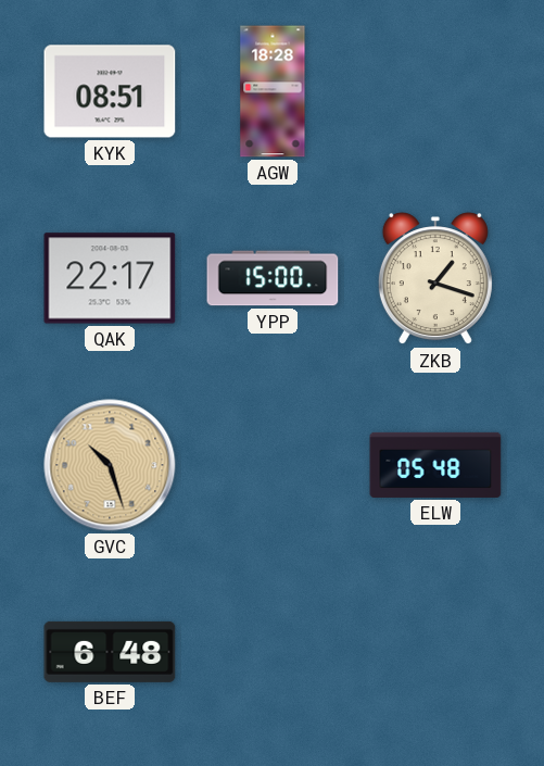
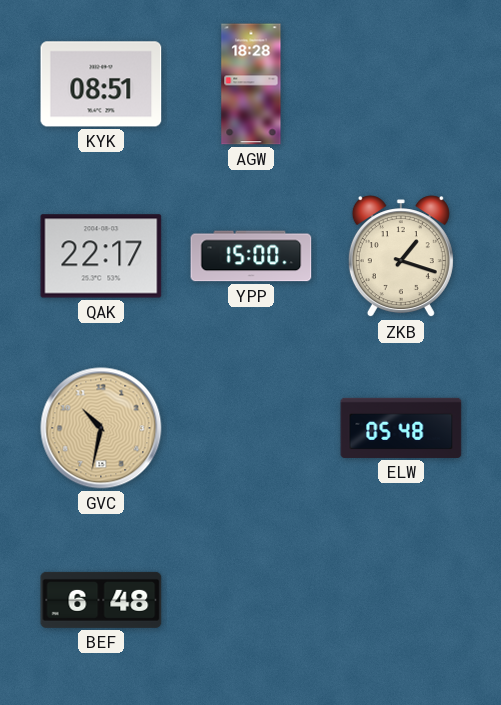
GVC: 10:27 -> 10:32
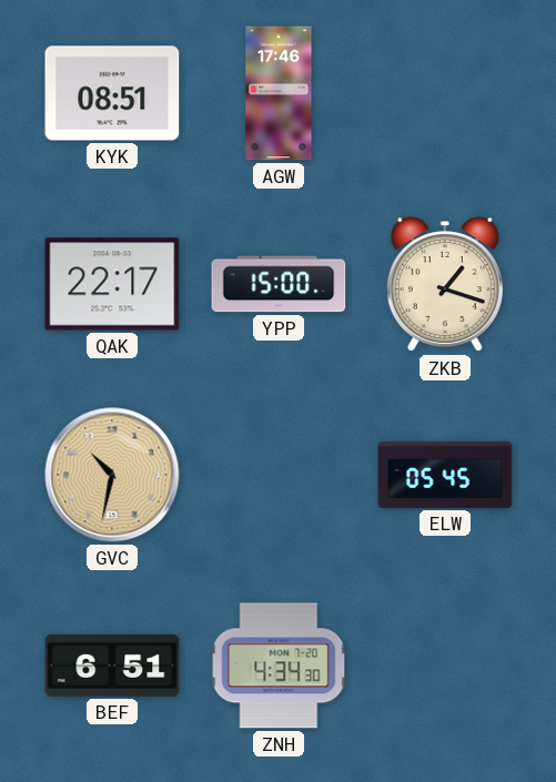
AGW: 18:28 -> 17:46
ELW: 05:48 -> 05:45
BEF: 6:48 -> 6:51
ZNH: none -> 4:34
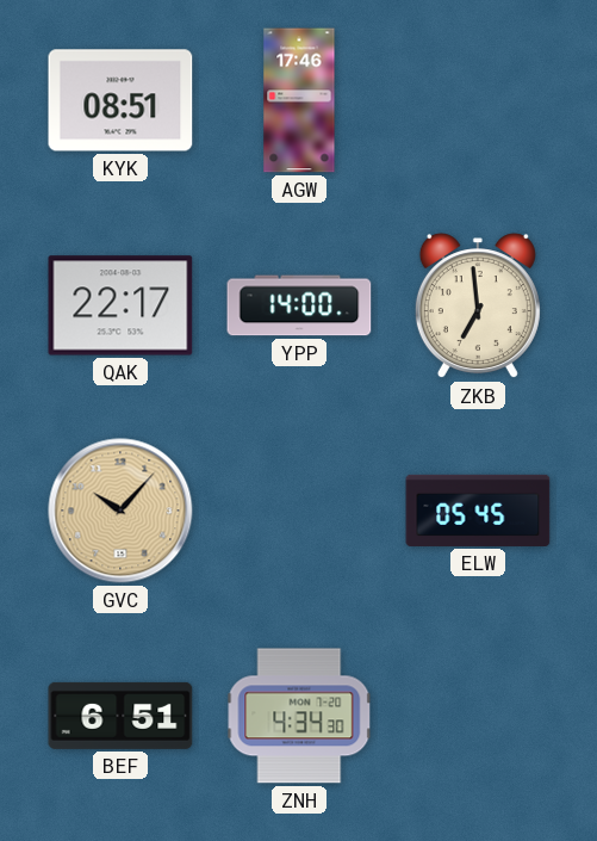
YPP: 15:00 -> 14:00
ZKB: 1:18 -> 6:59
GVC: 10:32 -> 10:07
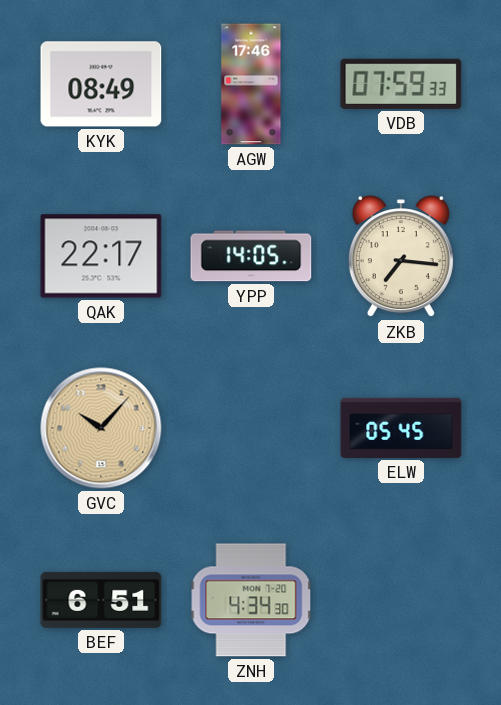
KYK: 08:51 -> 08:49
VDB: none -> 07:59
YPP: 14:00 -> 14:05
ZKB: 6:59 -> 7:16
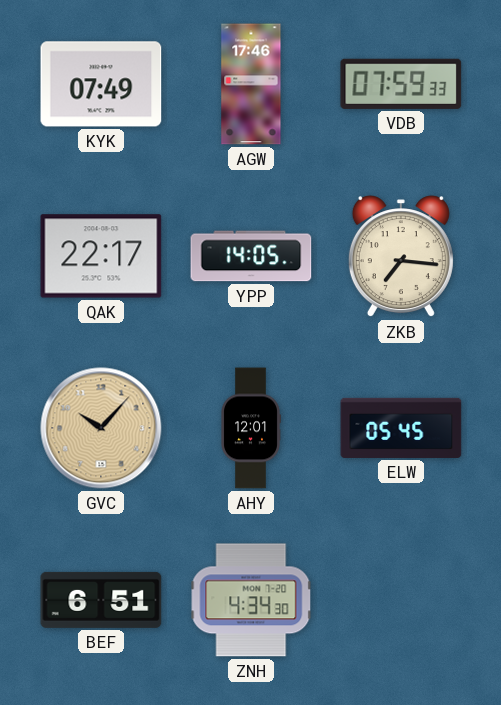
KYK: 08:49 -> 07:49
AHY: none -> 12:01
